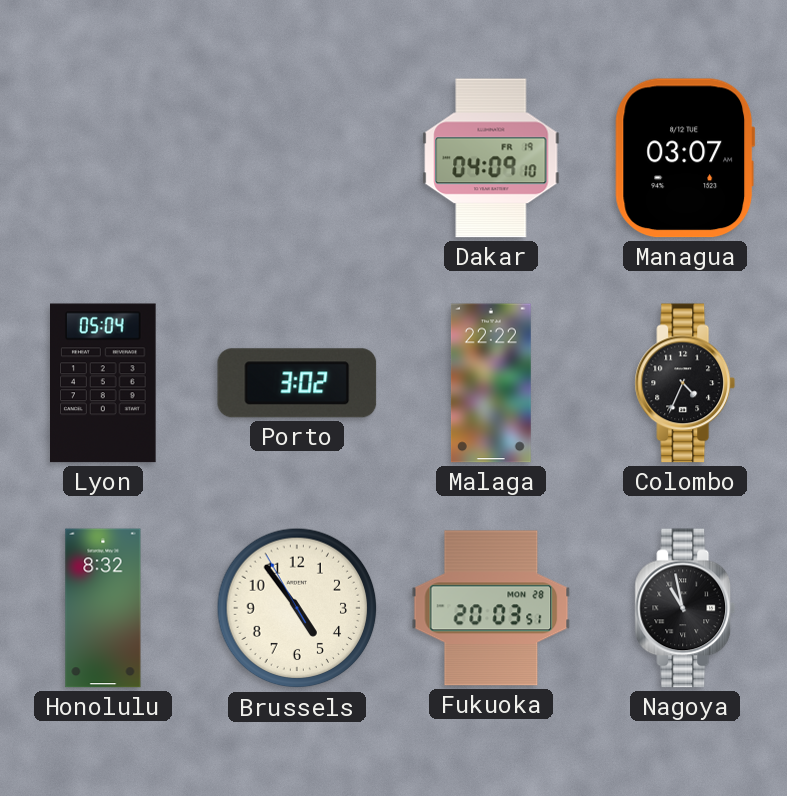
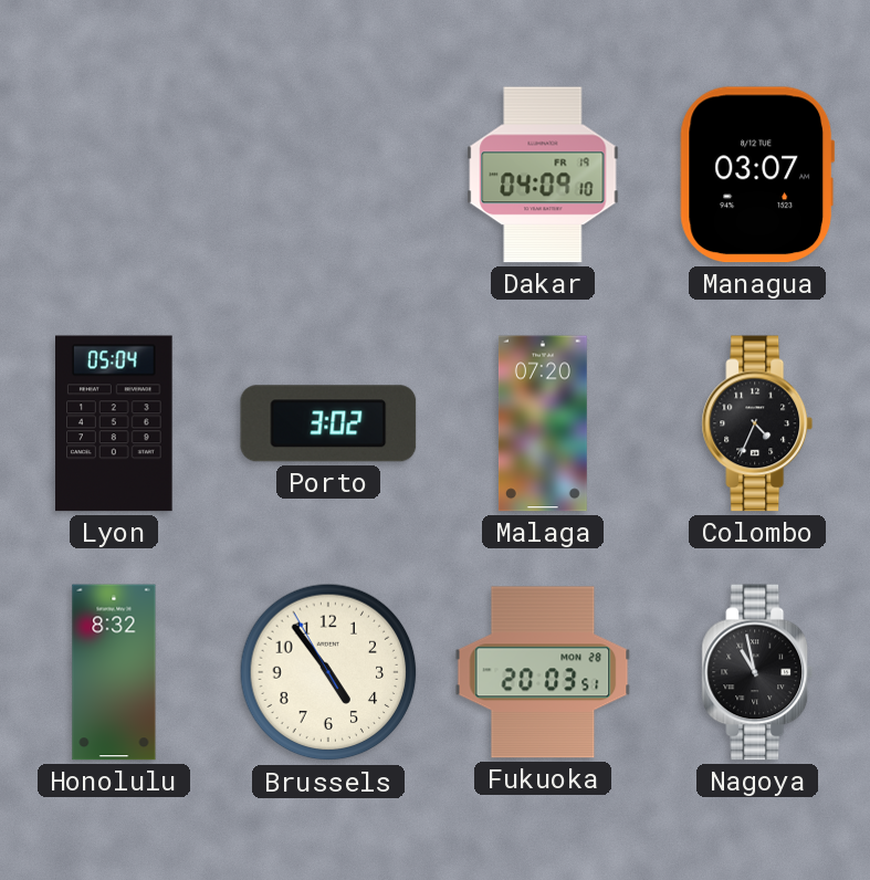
Malaga: 22:22 -> 07:20
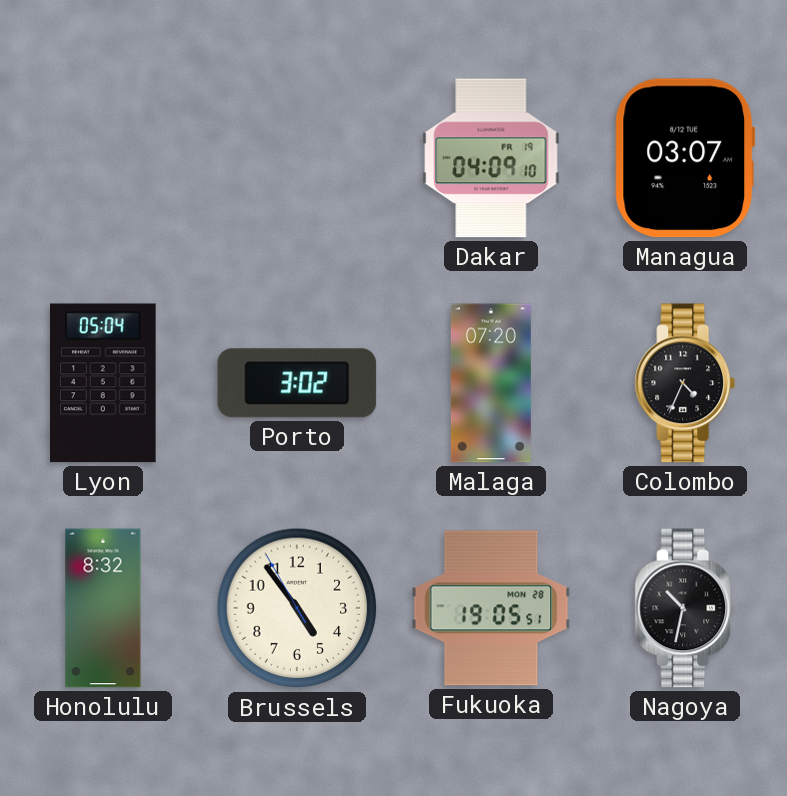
Fukuoka: 20:03 -> 19:05
Nagoya: 10:58 -> 10:32
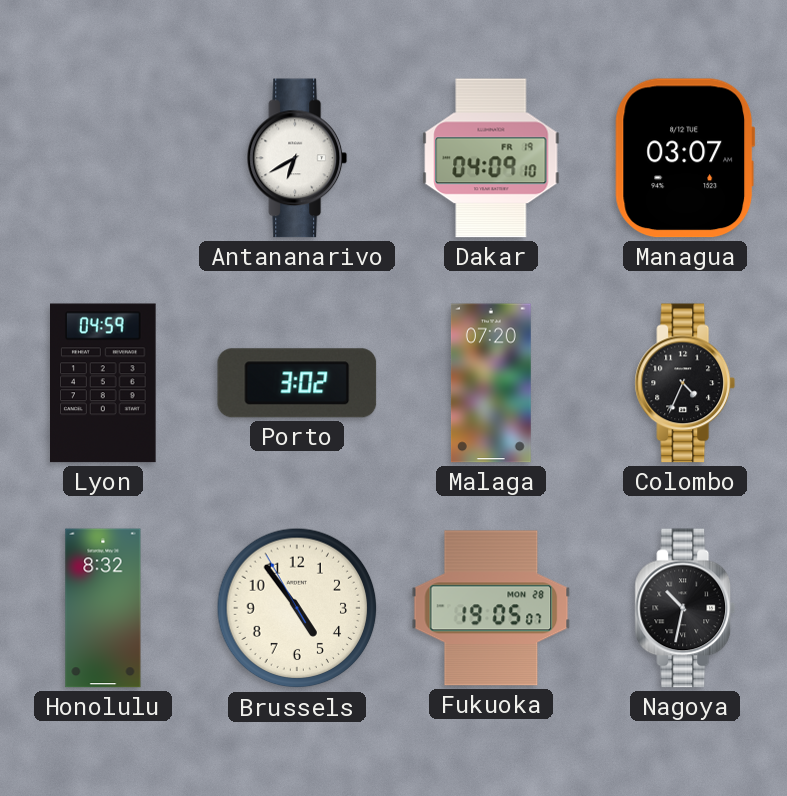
Antananarivo: none -> 6:40
Lyon: 05:04 -> 04:59
Fukuoka: 19:05:51 -> 19:05:07
